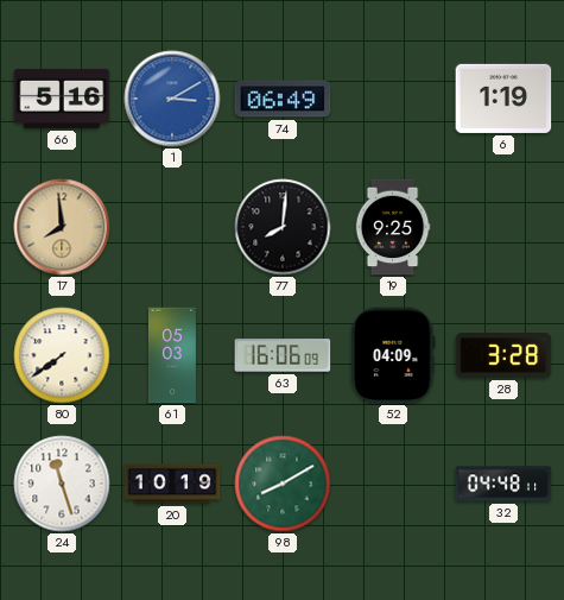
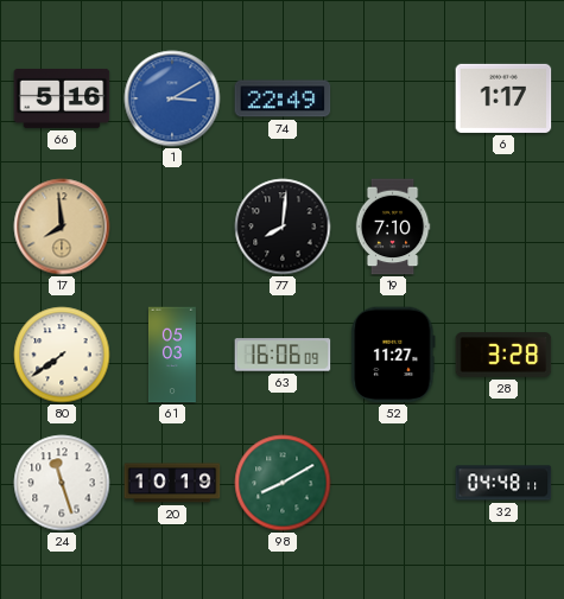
74: 06:49 -> 22:49
6: 1:19 -> 1:17
19: 9:25 -> 7:10
52: 04:09 -> 11:27
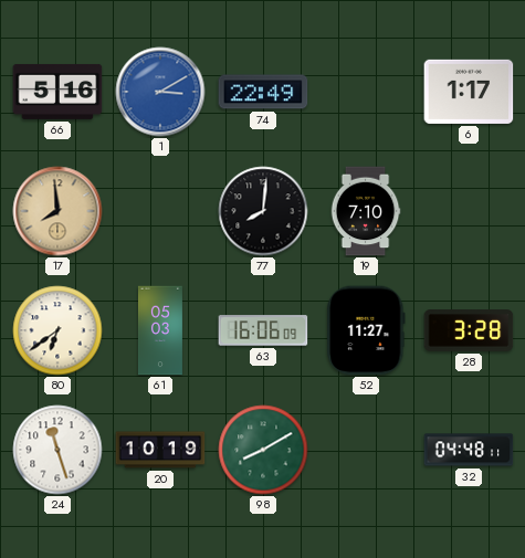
80: 7:39 -> 6:39
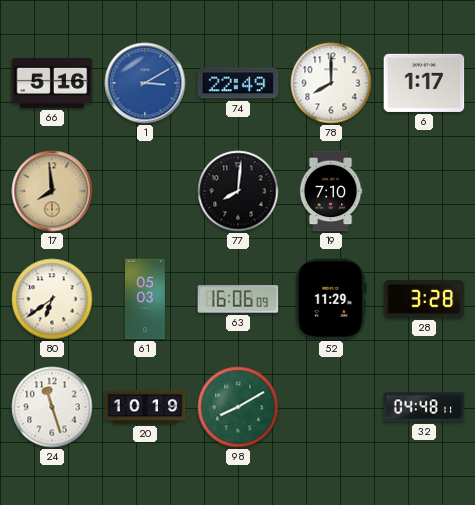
78: none -> 8:00
52: 11:27 -> 11:29
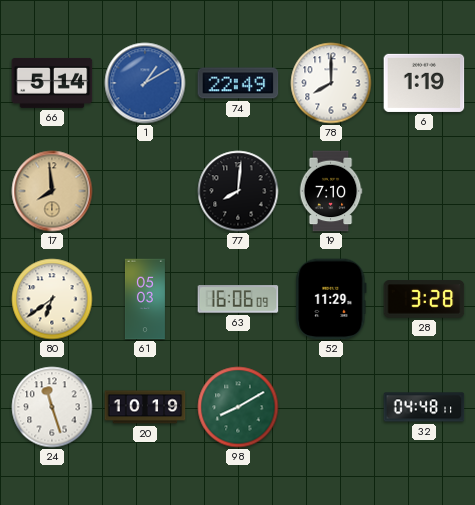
66: 5:16 -> 5:14
1: 3:10 -> 1:10
6: 1:17 -> 1:19
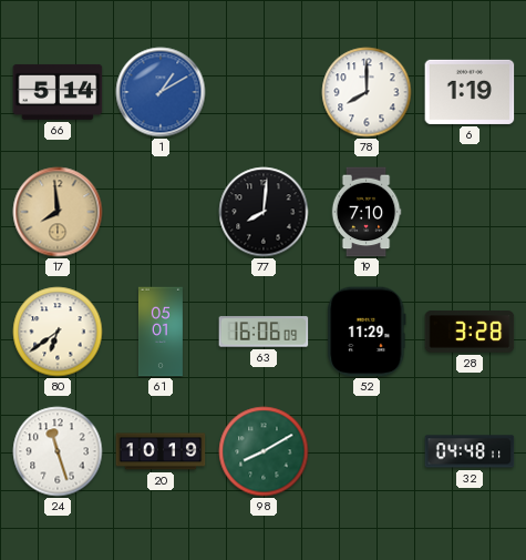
74: 22:49 -> none
61: 05:03 -> 05:01
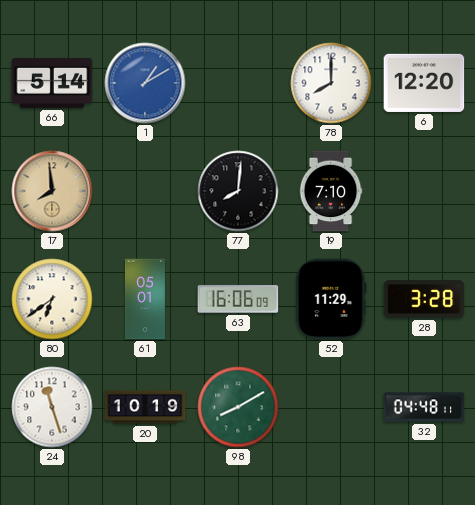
6: 1:19 -> 12:20
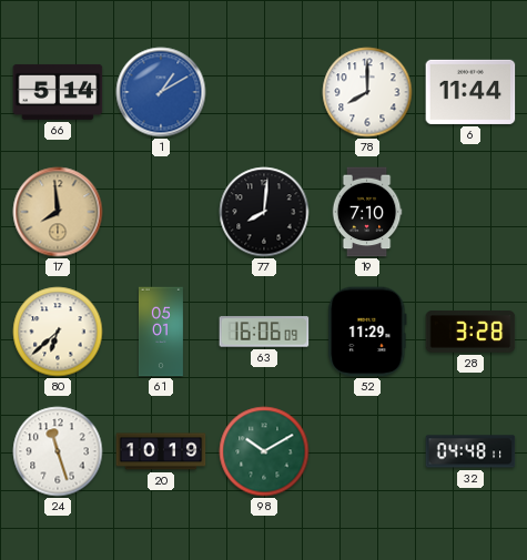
6: 12:20 -> 11:44
80: 6:39 -> 6:38
98: 8:10 -> 10:10
